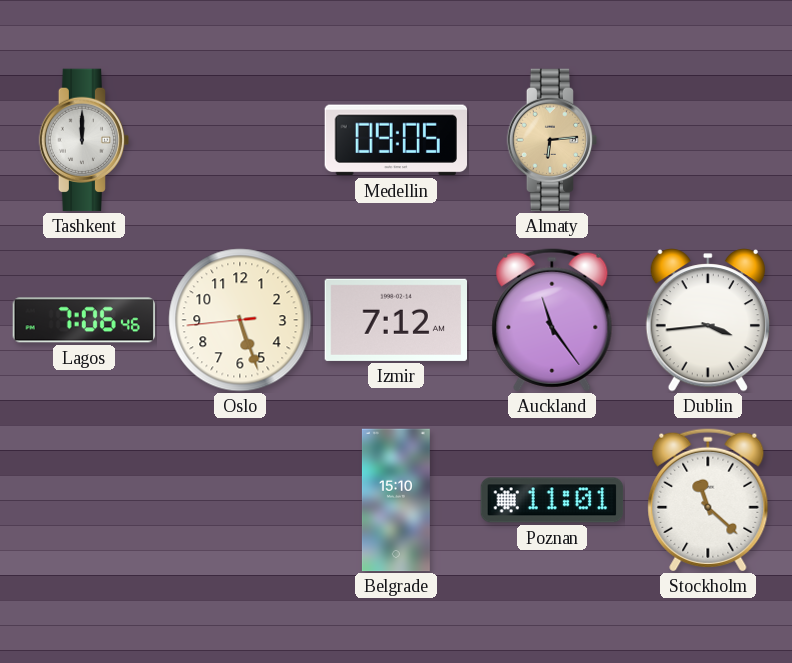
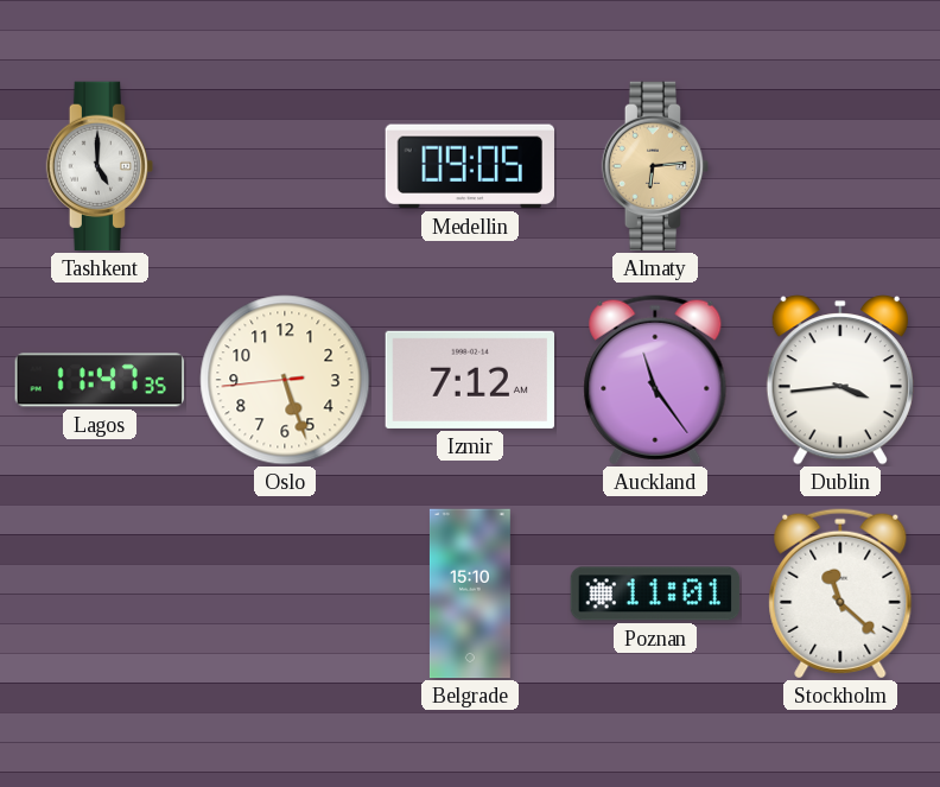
Tashkent: 12:00 -> 5:00
Lagos: 7:06 -> 11:47
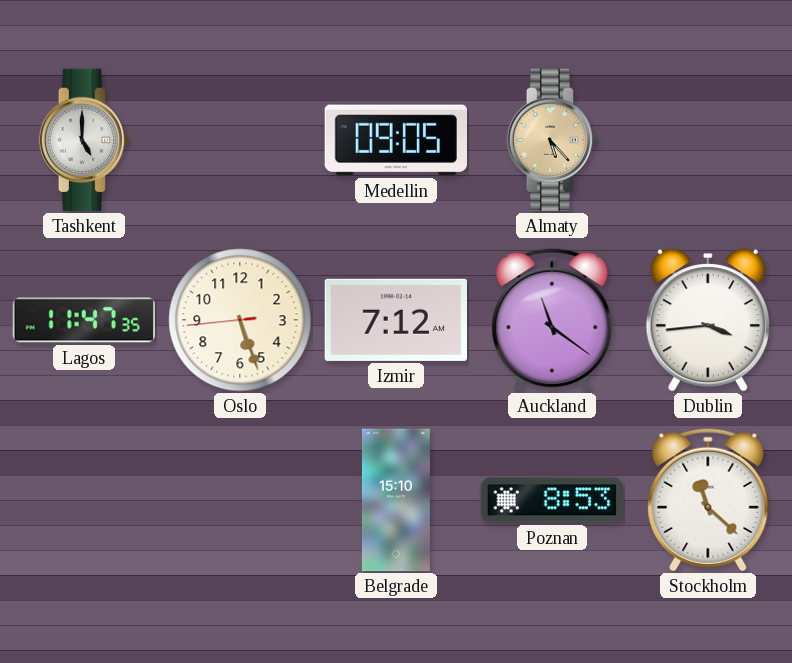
Almaty: 6:14 -> 5:23
Auckland: 11:24 -> 11:21
Poznan: 11:01 -> 8:53
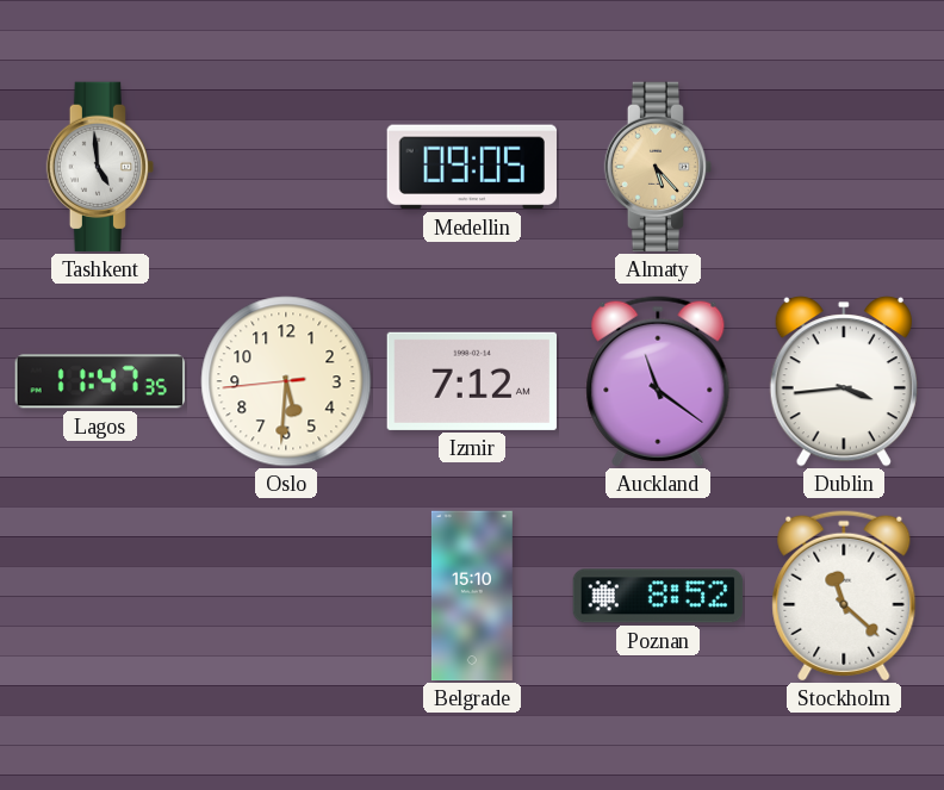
Tashkent: 5:00 -> 4:59
Oslo: 5:26 -> 5:30
Poznan: 8:53 -> 8:52
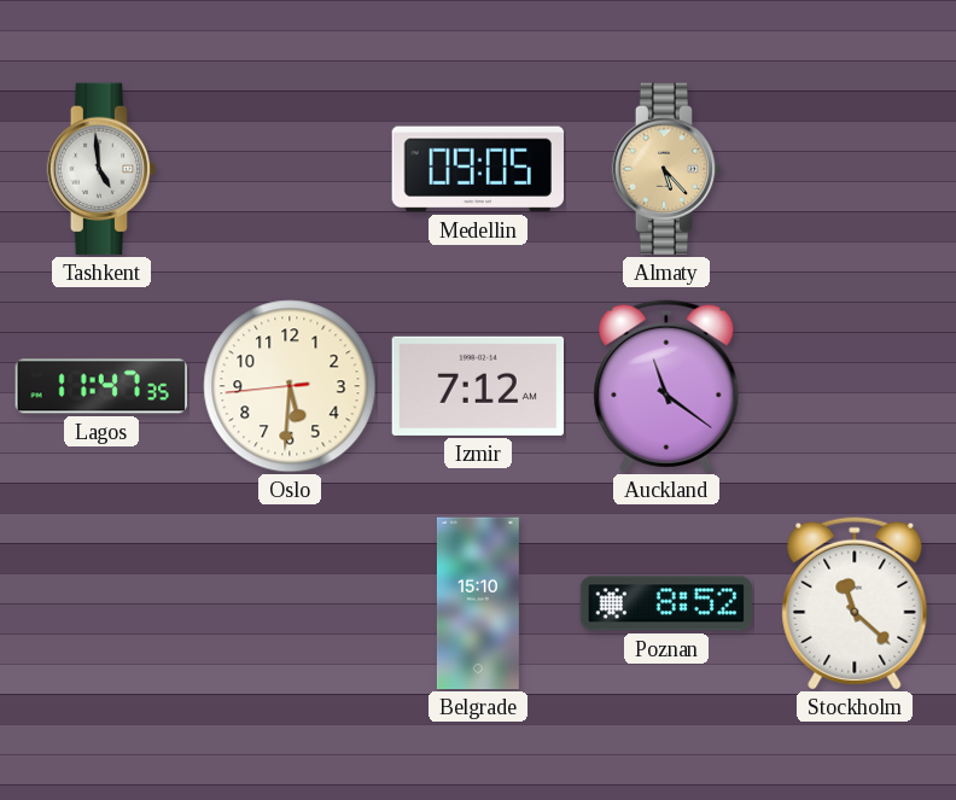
Dublin: 3:44 -> none
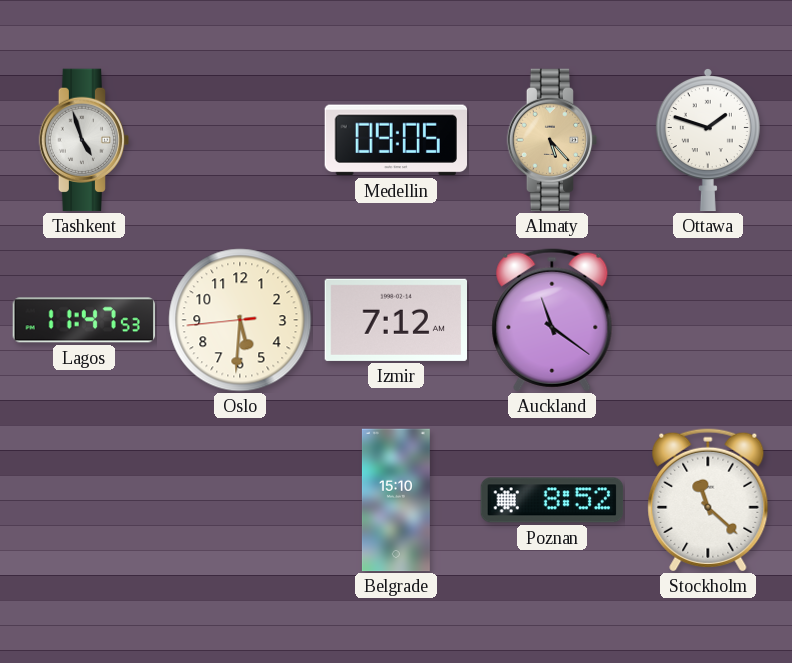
Tashkent: 4:59 -> 4:57
Ottawa: none -> 1:48
Lagos: 11:47:35 -> 11:47:53
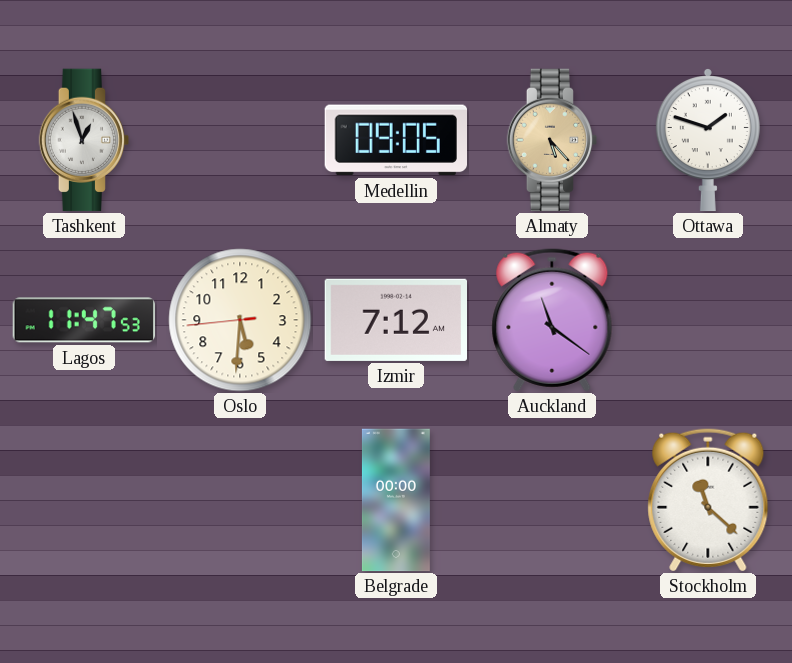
Tashkent: 4:57 -> 12:57
Belgrade: 15:10 -> 00:00
Poznan: 8:52 -> none
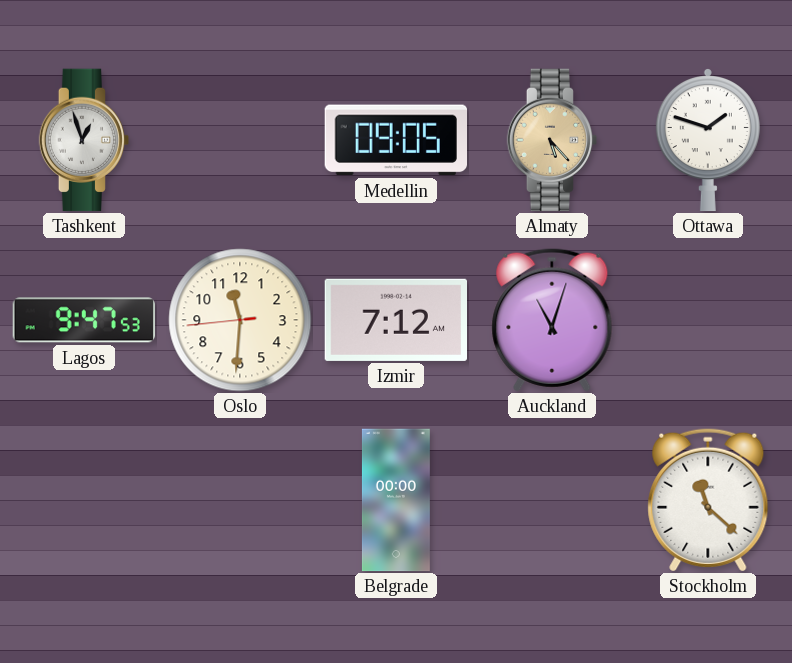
Lagos: 11:47 -> 9:47
Oslo: 5:30 -> 11:30
Auckland: 11:21 -> 11:03
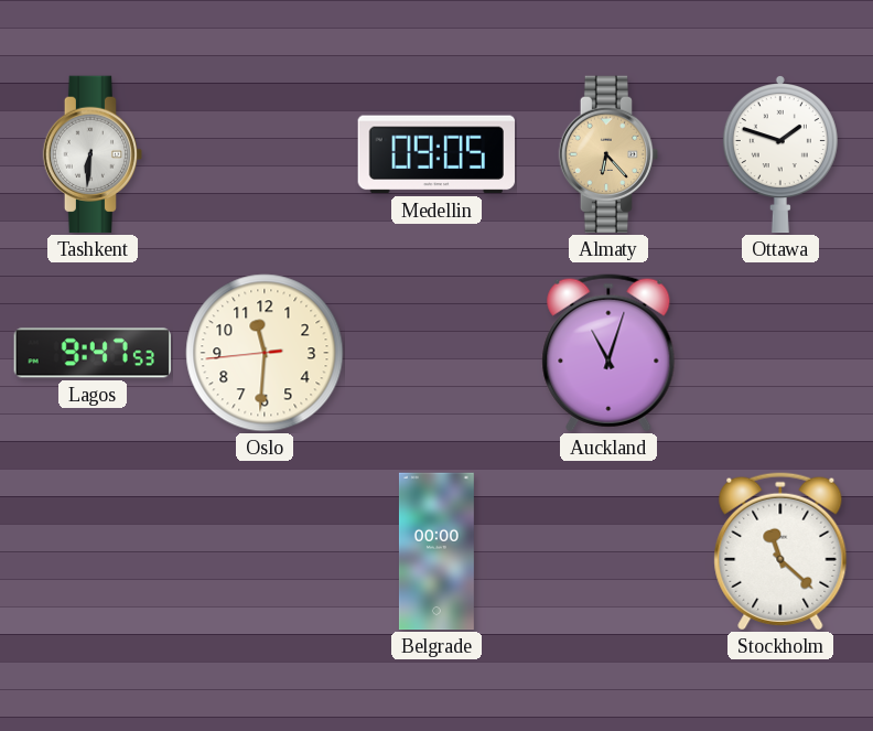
Tashkent: 12:57 -> 6:31
Almaty: 5:23 -> 6:23
Izmir: 7:12 -> none
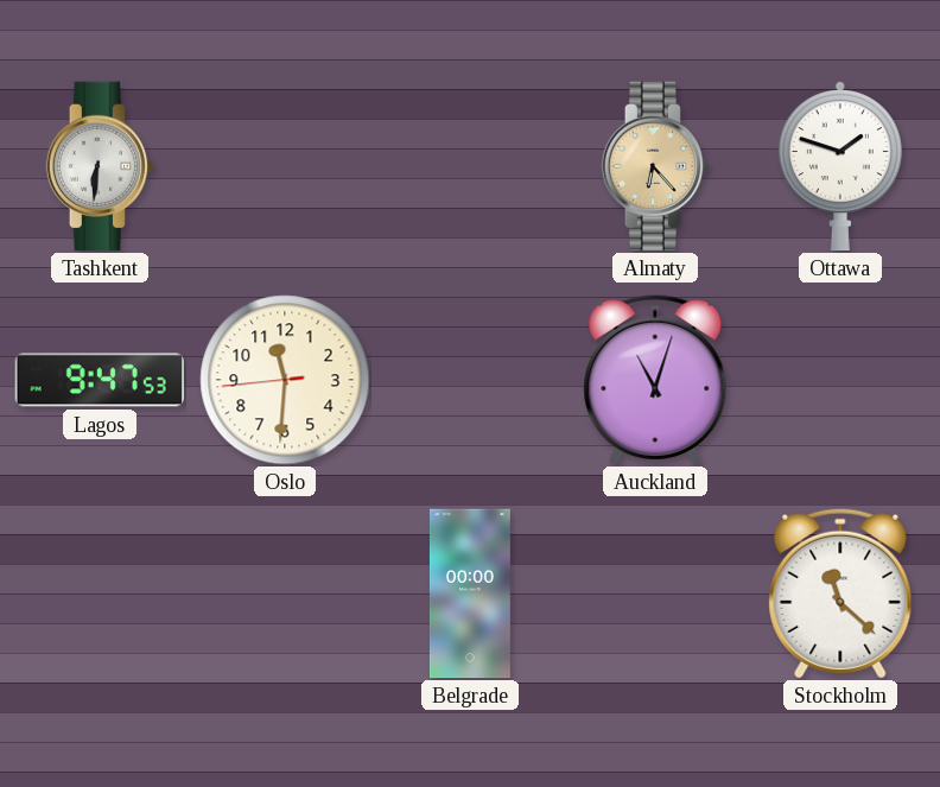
Medellin: 09:05 -> none
